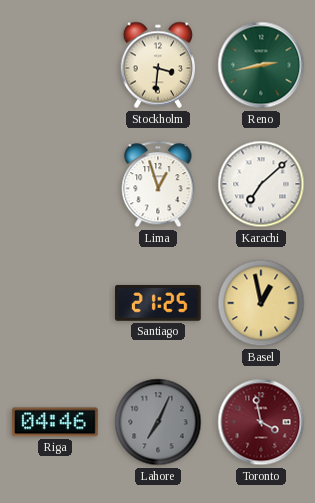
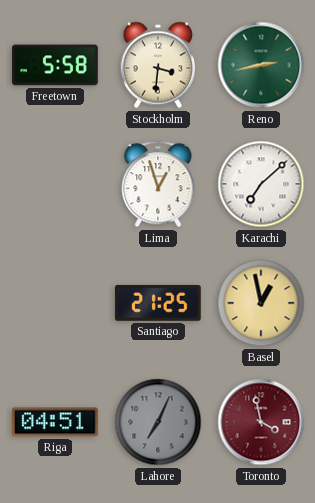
Freetown: none -> 5:58
Riga: 04:46 -> 04:51
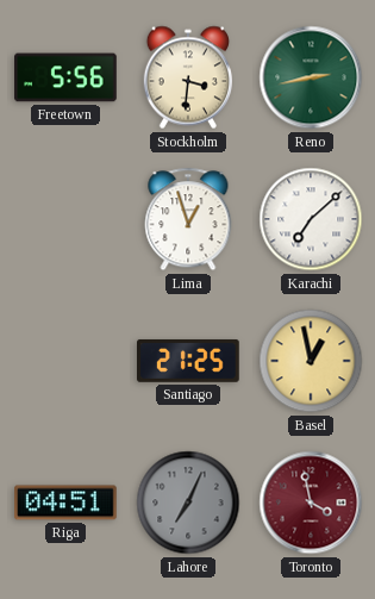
Freetown: 5:58 -> 5:56
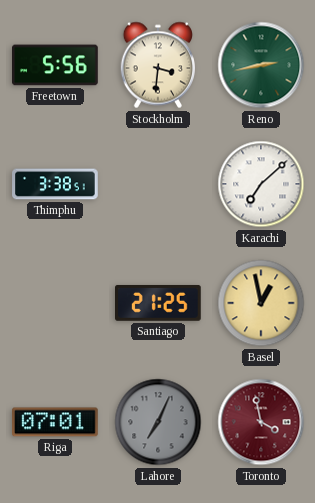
Thimphu: none -> 3:38
Lima: 12:57 -> none
Riga: 04:51 -> 07:01
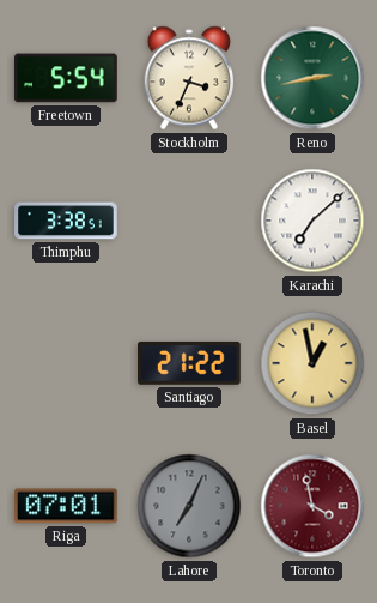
Freetown: 5:56 -> 5:54
Stockholm: 3:31 -> 3:34
Santiago: 21:25 -> 21:22
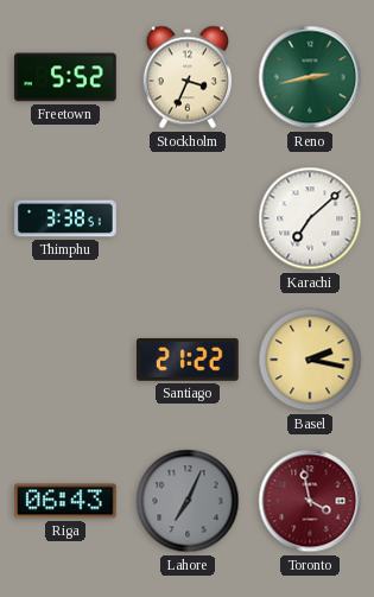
Freetown: 5:54 -> 5:52
Basel: 12:58 -> 2:17
Riga: 07:01 -> 06:43
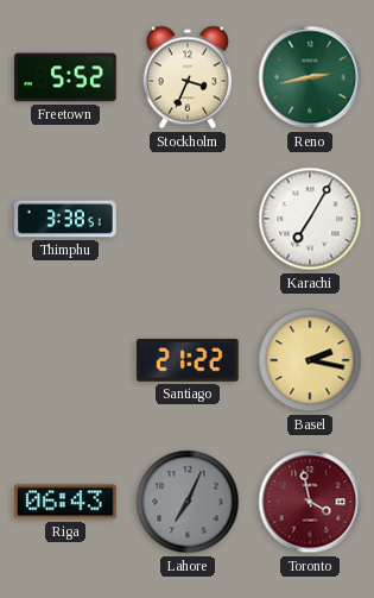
Karachi: 7:08 -> 7:05
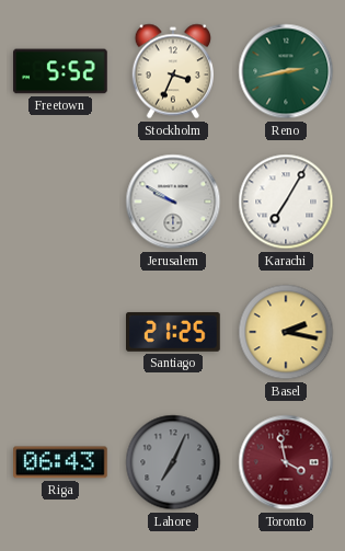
Thimphu: 3:38 -> none
Jerusalem: none -> 9:50
Santiago: 21:22 -> 21:25
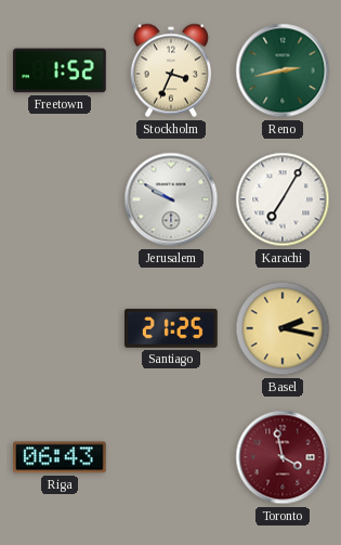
Freetown: 5:52 -> 1:52
Lahore: 7:04 -> none
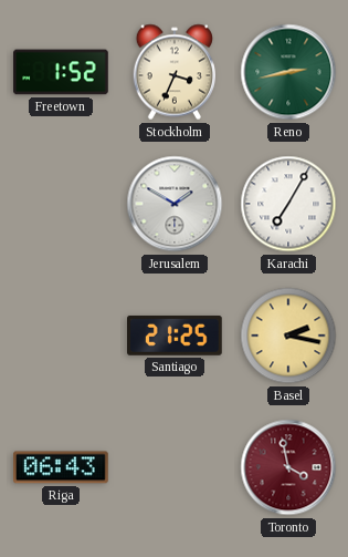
Jerusalem: 9:50 -> 1:50
